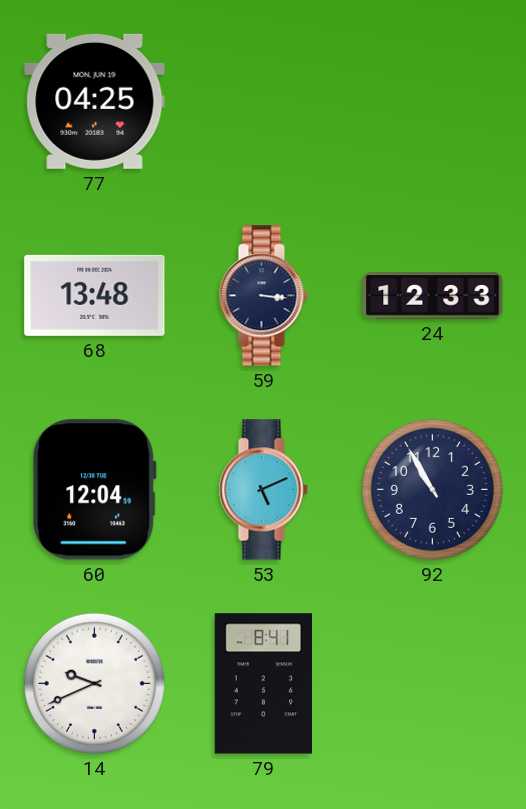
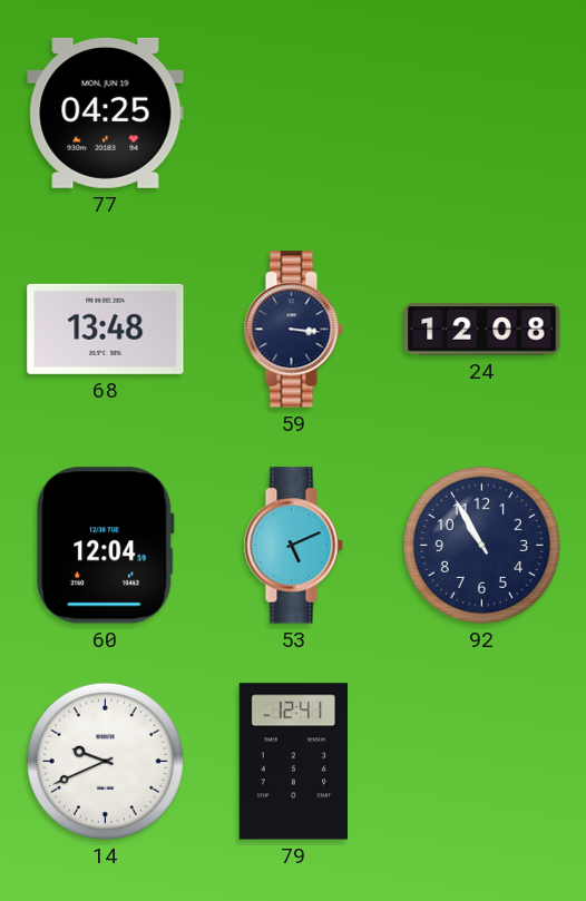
24: 12:33 -> 12:08
79: 8:41 -> 12:41
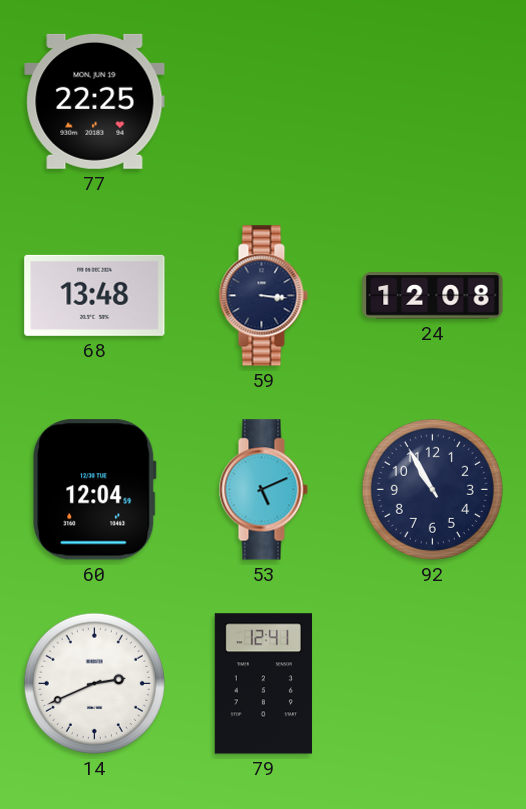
77: 04:25 -> 22:25
14: 9:41 -> 2:41
